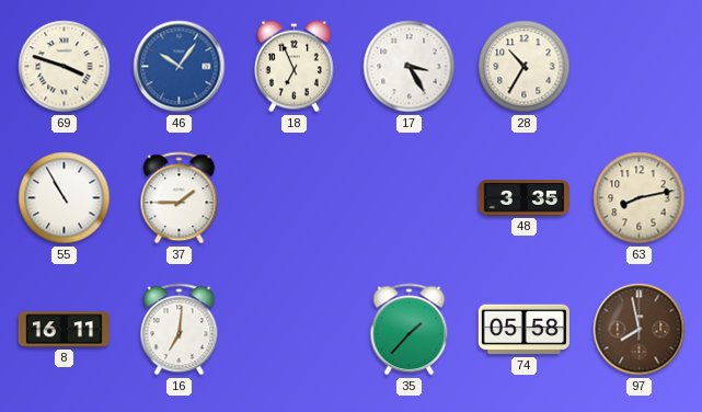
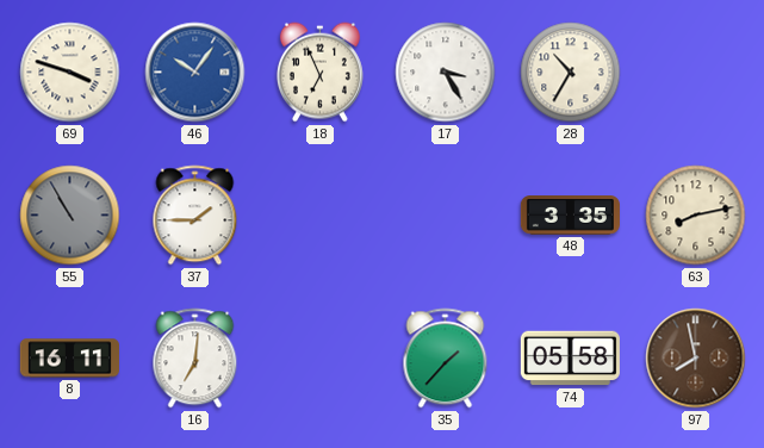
55 dial: white -> grey
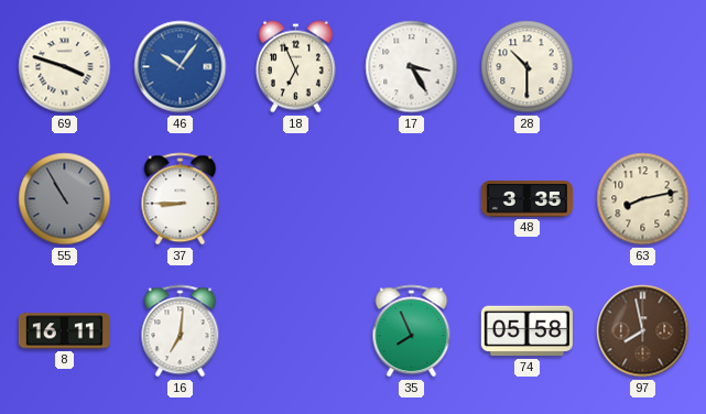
28: 10:35 -> 10:30
37: 1:45 -> 8:45
35: 1:37 -> 7:56
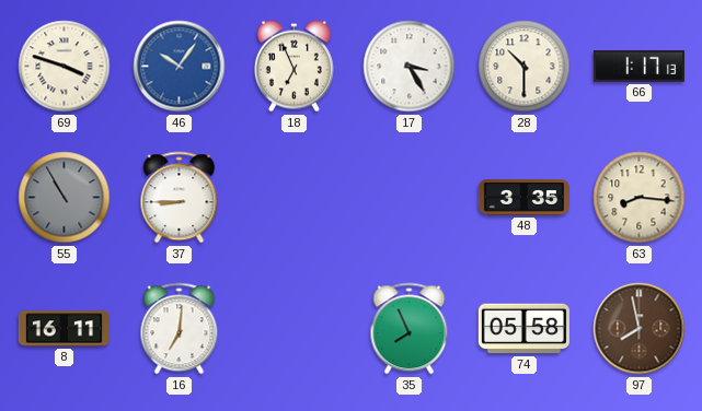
66: none -> 1:17
63: 8:13 -> 8:16
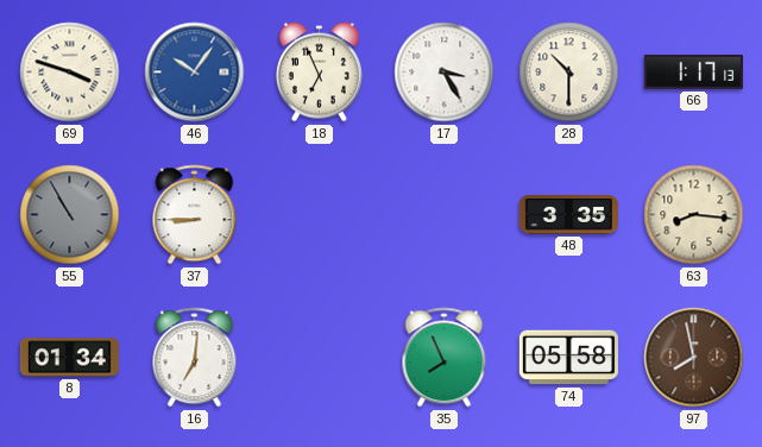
8: 16:11 -> 01:34
